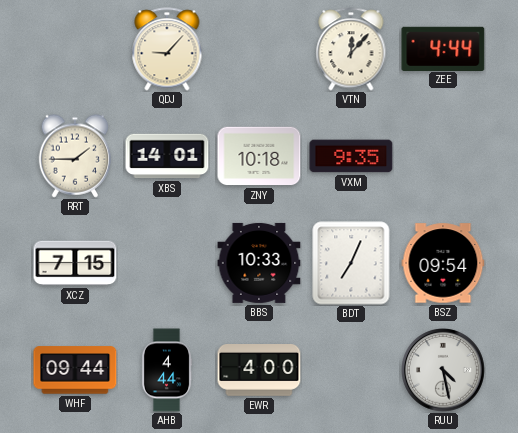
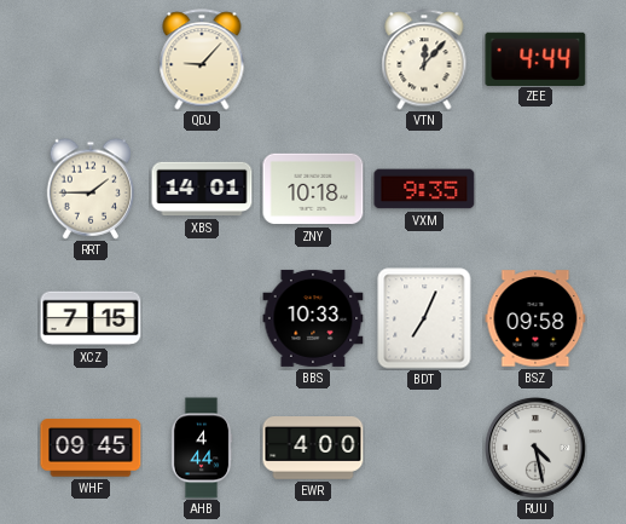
BSZ: 09:54 -> 09:58
WHF: 09:44 -> 09:45
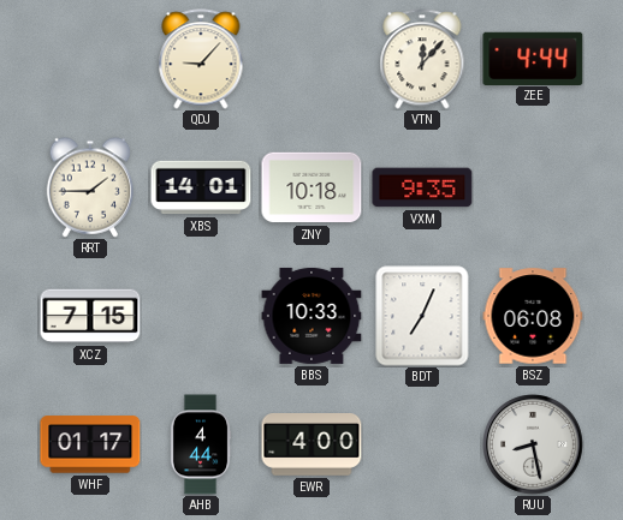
BSZ: 09:58 -> 06:08
WHF: 09:45 -> 01:17
RUU: 4:28 -> 8:28
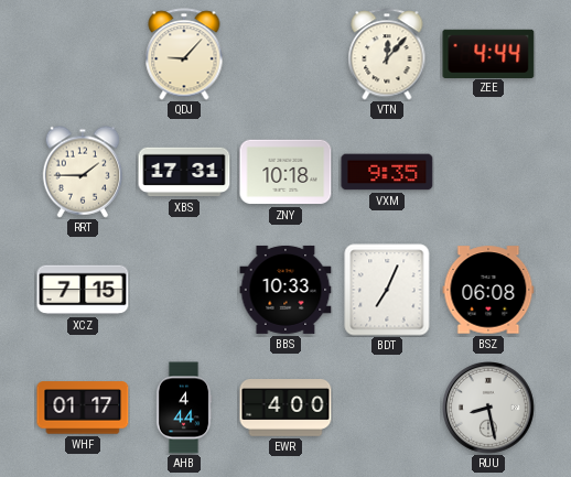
XBS: 14:01 -> 17:31
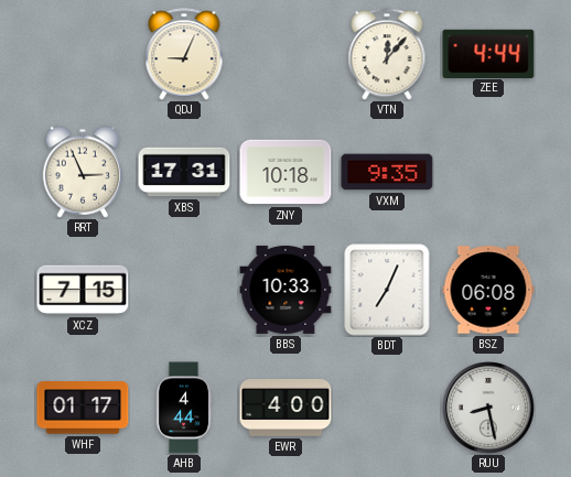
QDJ: 9:07 -> 9:04
RRT: 1:45 -> 2:56
